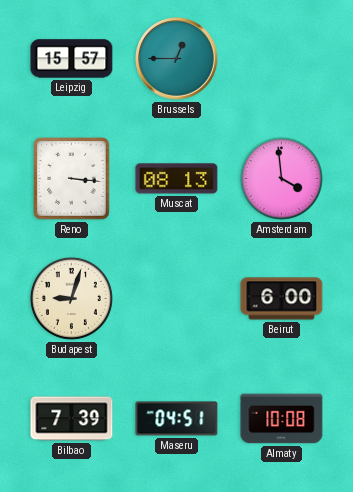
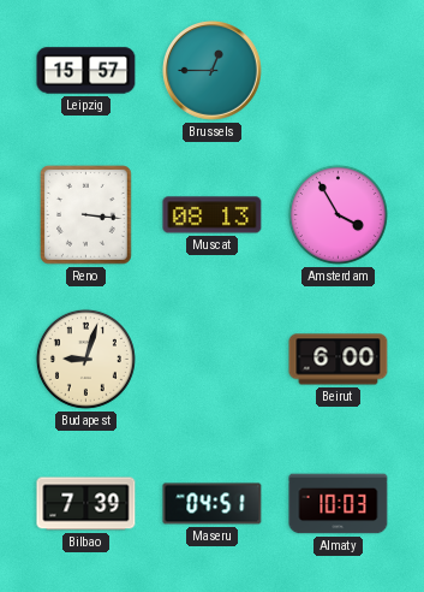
Amsterdam: 3:59 -> 3:55
Almaty: 10:08 -> 10:03
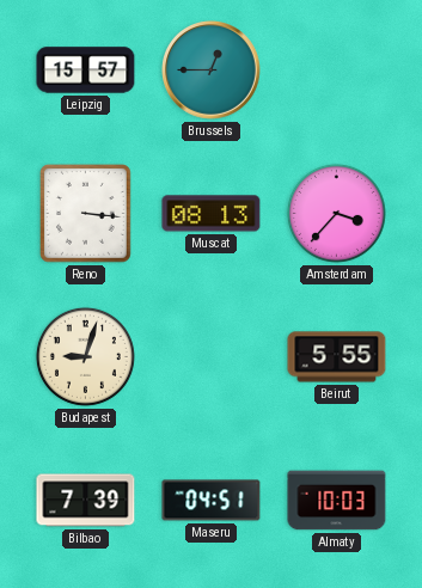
Amsterdam: 3:55 -> 3:37
Beirut: 6:00 -> 5:55
